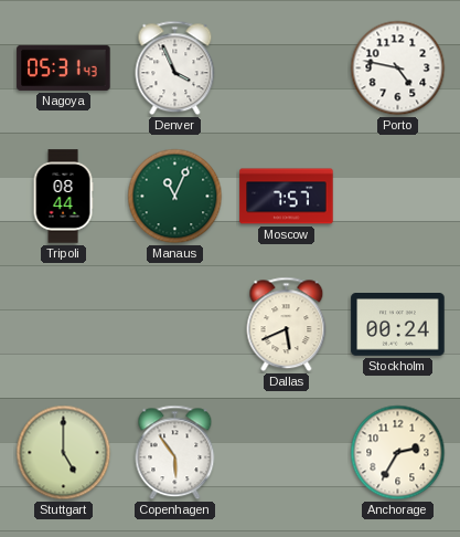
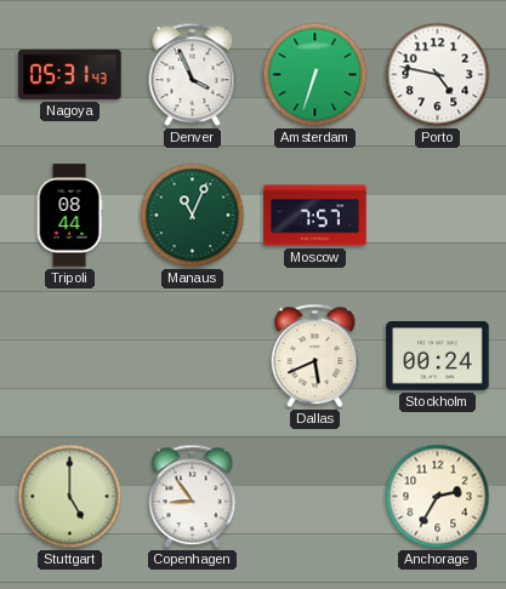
Amsterdam: none -> 6:33
Copenhagen: 5:54 -> 8:54
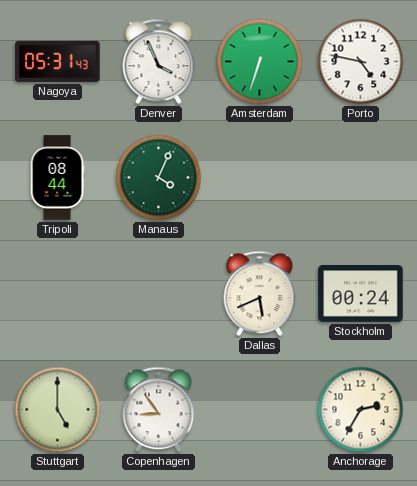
Manaus: 11:04 -> 4:04
Moscow: 7:57 -> none
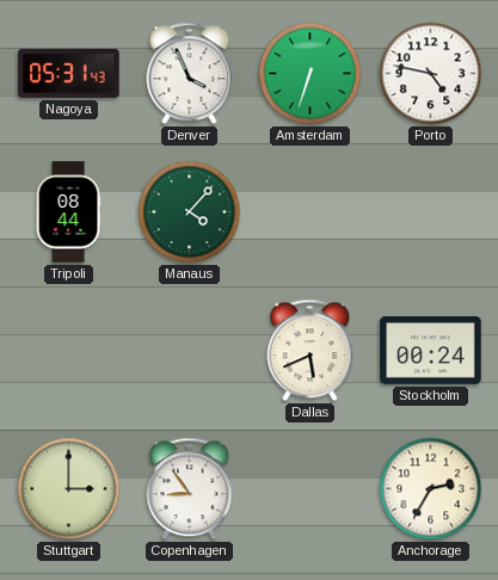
Manaus: 4:04 -> 4:07
Stuttgart: 5:00 -> 3:00
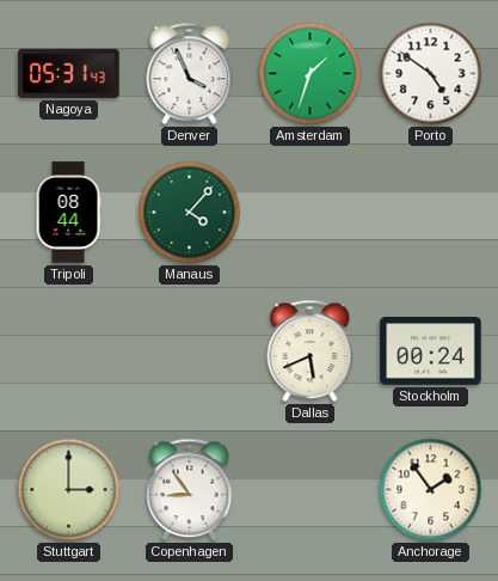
Amsterdam: 6:33 -> 1:33
Porto: 4:47 -> 4:51
Anchorage: 2:35 -> 1:54
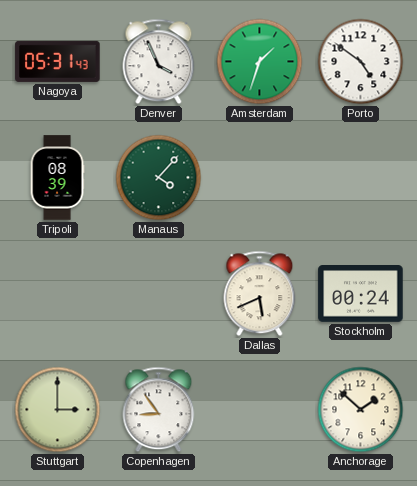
Tripoli: 08:44 -> 08:39
Anchorage: 1:54 -> 1:52
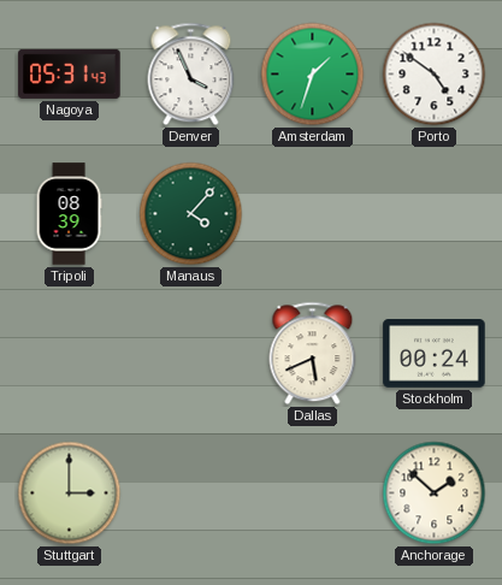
Copenhagen: 8:54 -> none
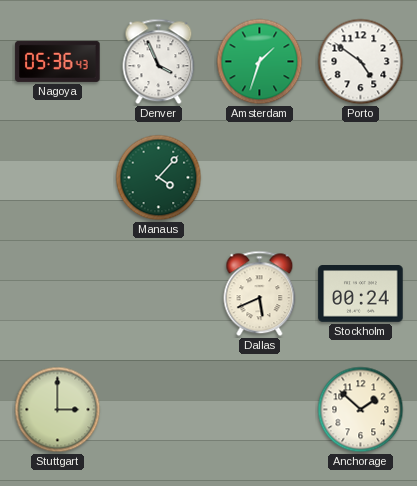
Nagoya: 05:31 -> 05:36
Tripoli: 08:39 -> none
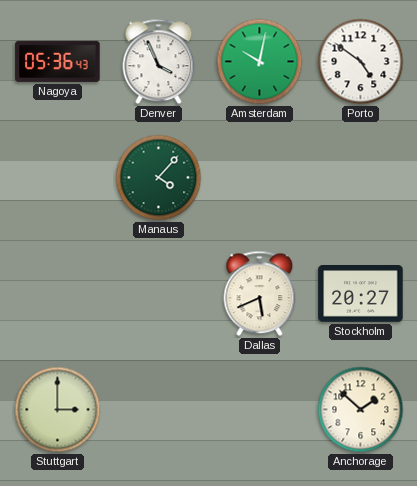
Amsterdam: 1:33 -> 10:02
Stockholm: 00:24 -> 20:27
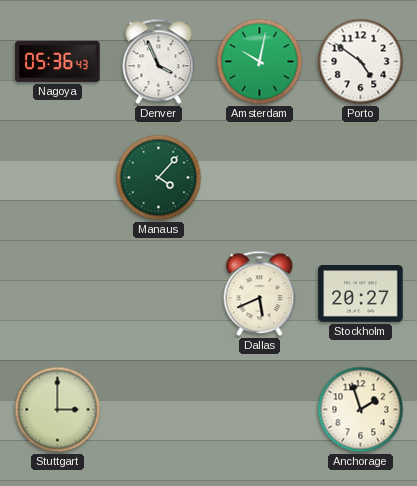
Anchorage: 1:52 -> 1:57
